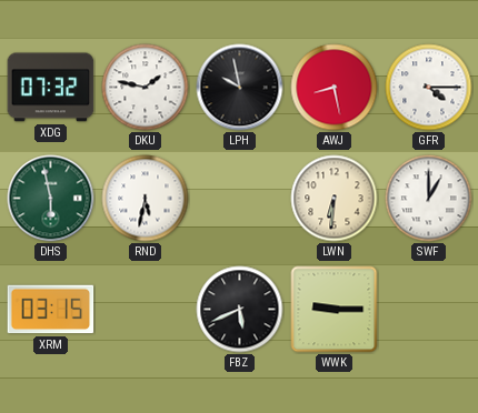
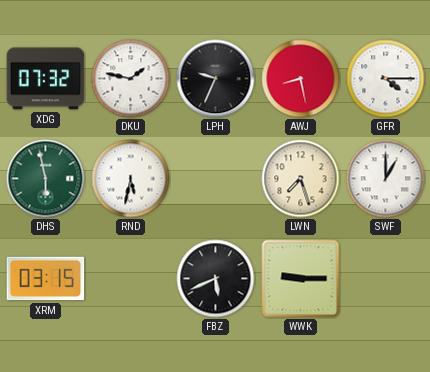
LPH: 9:58 -> 9:34
LWN: 6:31 -> 7:27
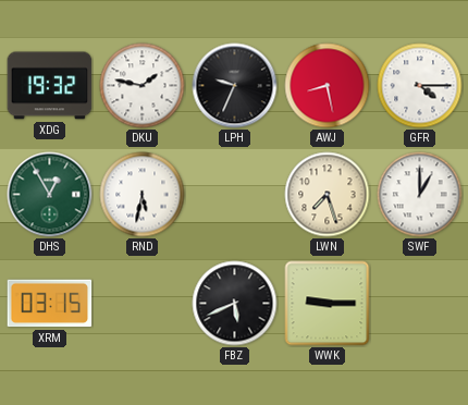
XDG: 07:32 -> 19:32
DHS: 5:58 -> 12:55
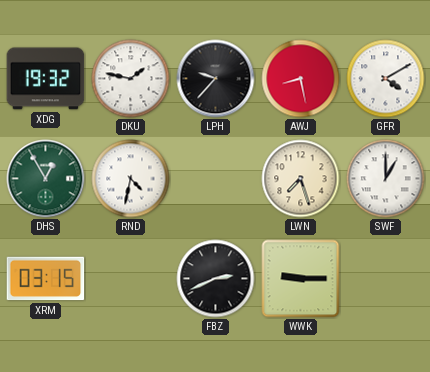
LPH: 9:34 -> 9:37
GFR: 4:15 -> 4:10
RND: 5:32 -> 4:32
FBZ: 5:41 -> 2:41
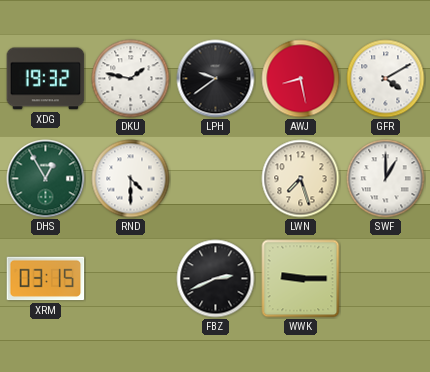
LPH: 9:37 -> 9:39
RND: 4:32 -> 4:30
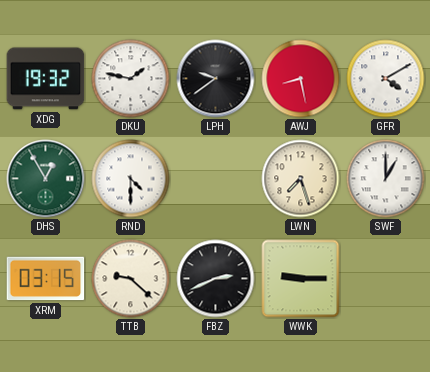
TTB: none -> 9:22
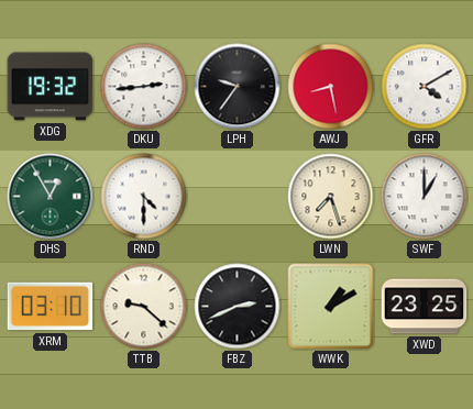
DKU: 1:47 -> 2:44
LPH: 9:39 -> 9:36
XRM: 03:15 -> 03:10
WWK: 9:15 -> 1:10
XWD: none -> 23:25
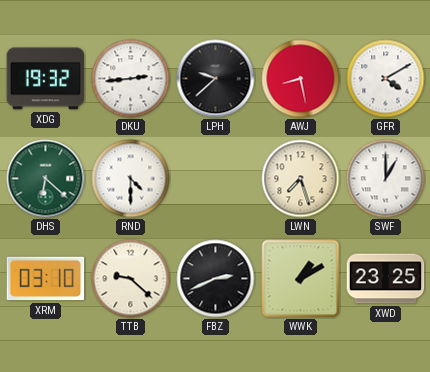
LPH: 9:36 -> 9:38
DHS: 12:55 -> 6:22
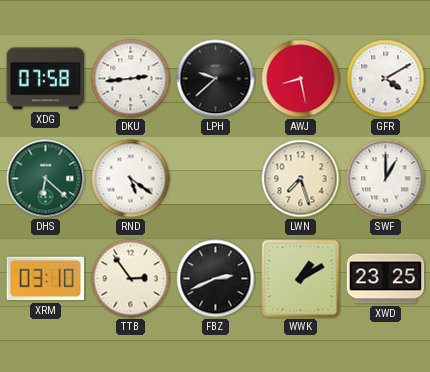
XDG: 19:32 -> 07:58
RND: 4:30 -> 5:21
TTB: 9:22 -> 2:54
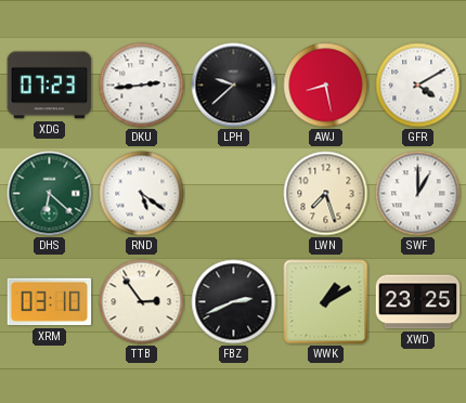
XDG: 07:58 -> 07:23
